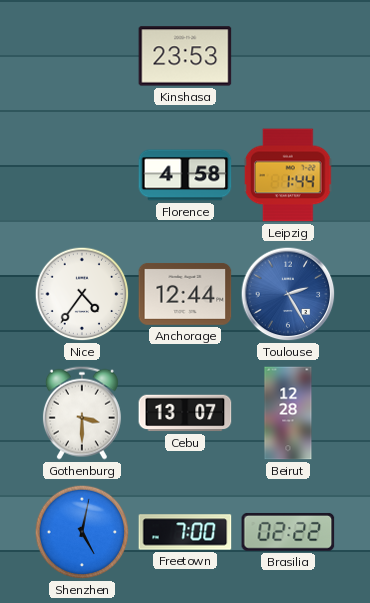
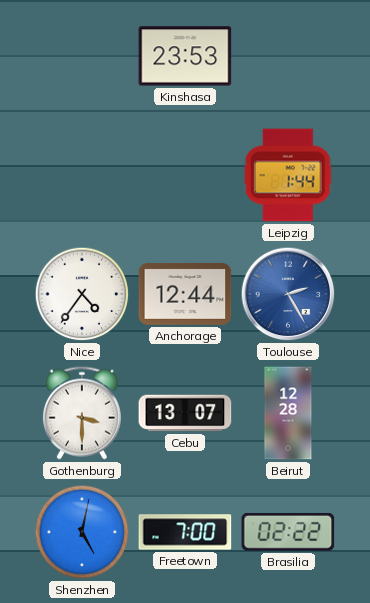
Florence: 4:58 -> none
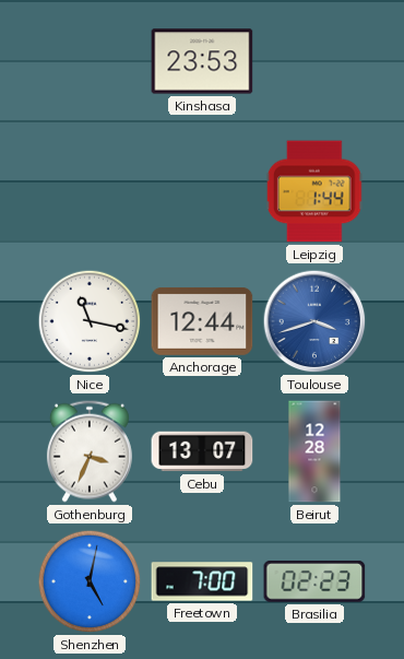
Nice: 4:36 -> 11:17
Toulouse: 2:25 -> 3:42
Gothenburg: 3:30 -> 3:34
Brasilia: 02:22 -> 02:23
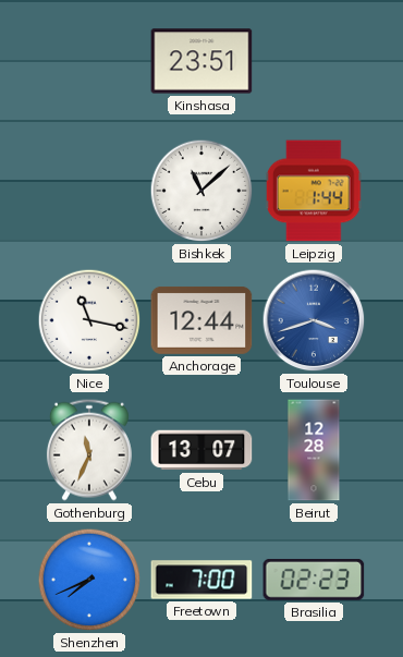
Kinshasa: 23:53 -> 23:51
Bishkek: none -> 11:08
Gothenburg: 3:34 -> 11:34
Shenzhen: 5:02 -> 7:41
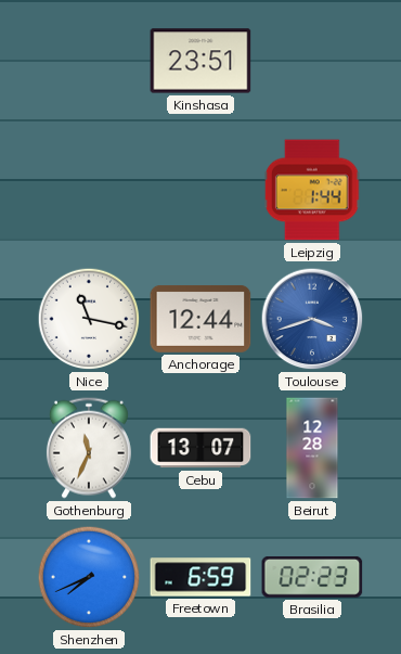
Bishkek: 11:08 -> none
Freetown: 7:00 -> 6:59
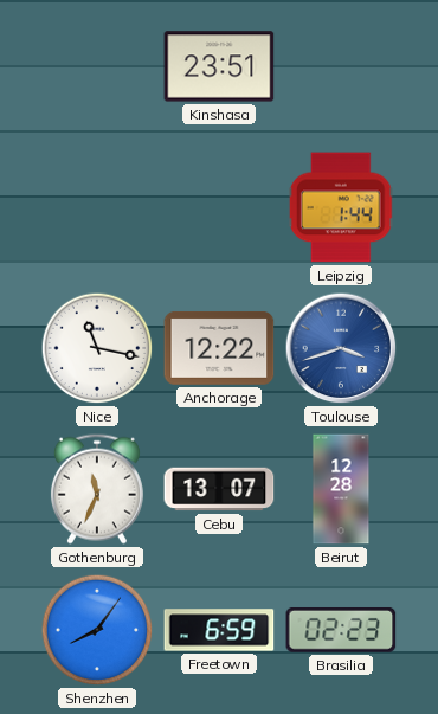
Anchorage: 12:44 -> 12:22
Shenzhen: 7:41 -> 8:06
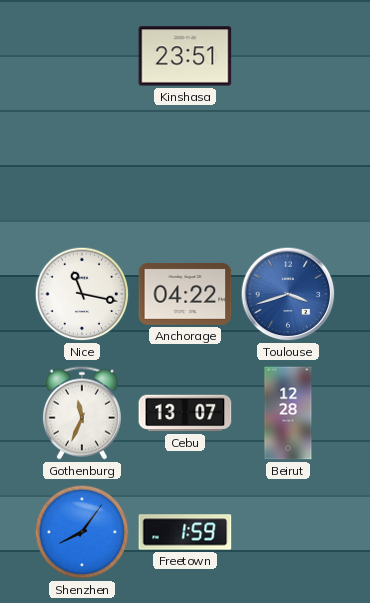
Leipzig: 1:44 -> none
Anchorage: 12:22 -> 04:22
Freetown: 6:59 -> 1:59
Brasilia: 02:23 -> none
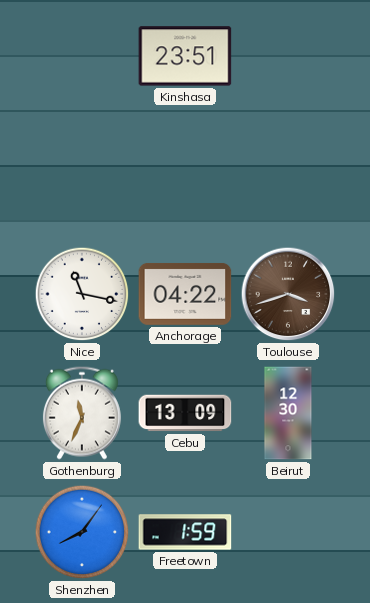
Toulouse dial: blue -> brown
Cebu: 13:07 -> 13:09
Beirut: 12:28 -> 12:30
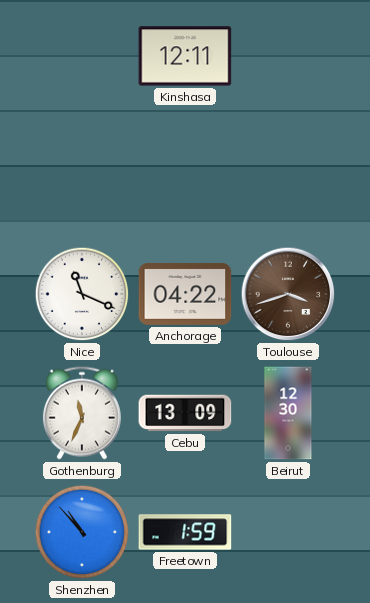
Kinshasa: 23:51 -> 12:11
Nice: 11:17 -> 11:19
Shenzhen: 8:06 -> 10:53
